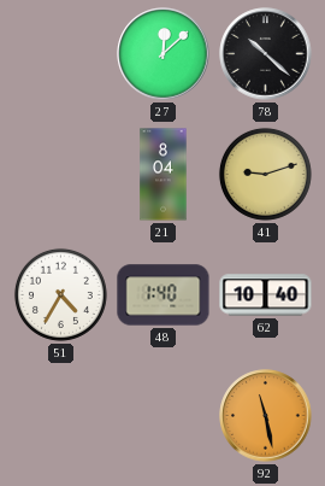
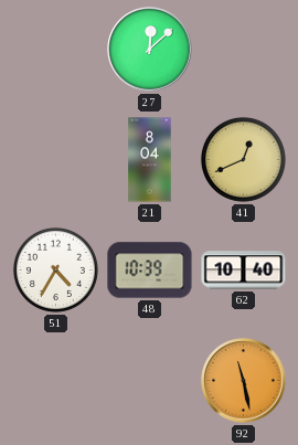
78: 10:22 -> none
41: 9:12 -> 12:41
48: 1:40 -> 10:39
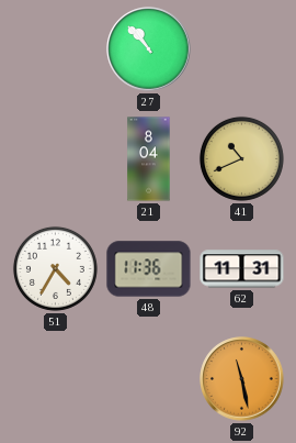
27: 12:08 -> 10:53
41: 12:41 -> 10:41
48: 10:39 -> 11:36
62: 10:40 -> 11:31
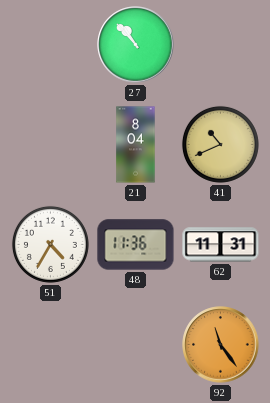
92: 11:28 -> 11:24
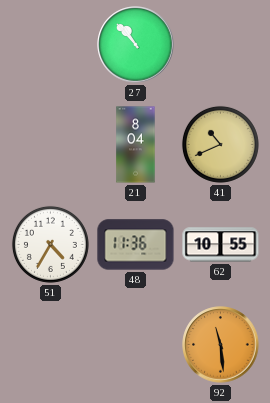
62: 11:31 -> 10:55
92: 11:24 -> 11:29
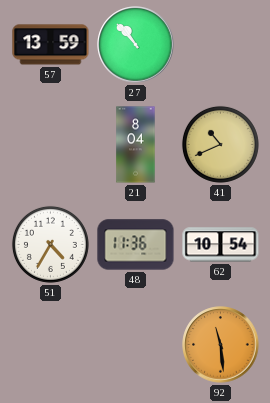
57: none -> 13:59
62: 10:55 -> 10:54
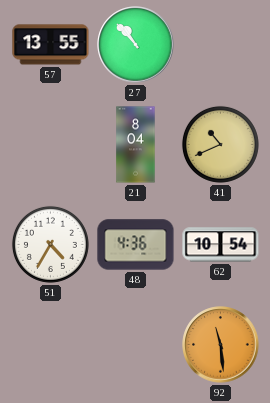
57: 13:59 -> 13:55
48: 11:36 -> 4:36
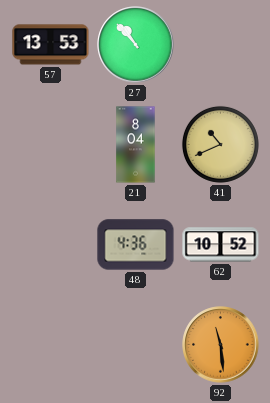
57: 13:55 -> 13:53
51: 4:35 -> none
62: 10:54 -> 10:52
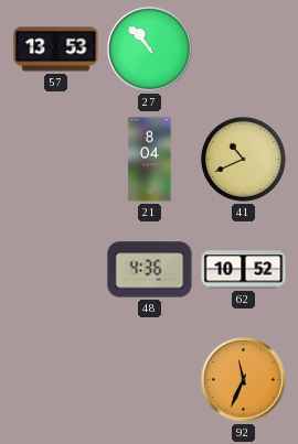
92: 11:29 -> 11:34
